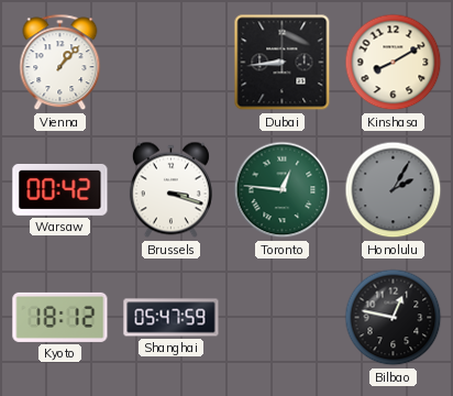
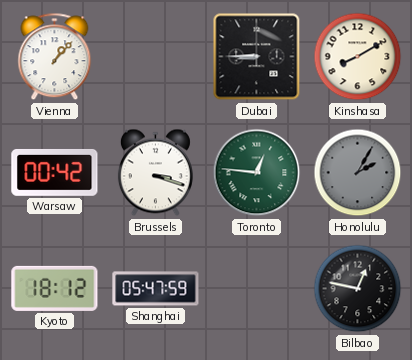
Dubai: 8:44 -> 8:45
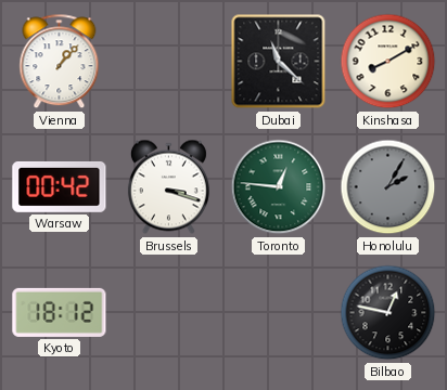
Dubai: 8:45 -> 11:22
Shanghai: 05:47 -> none
